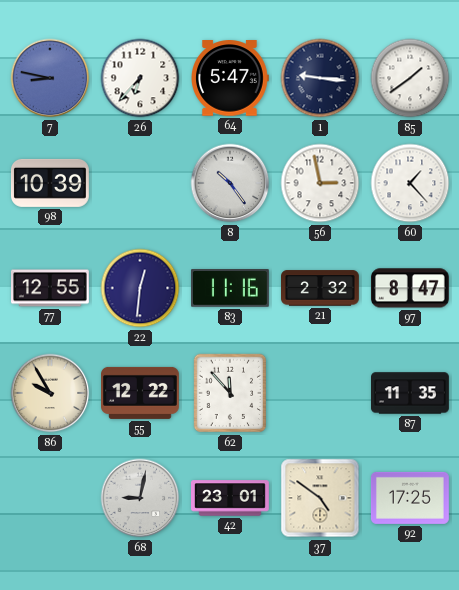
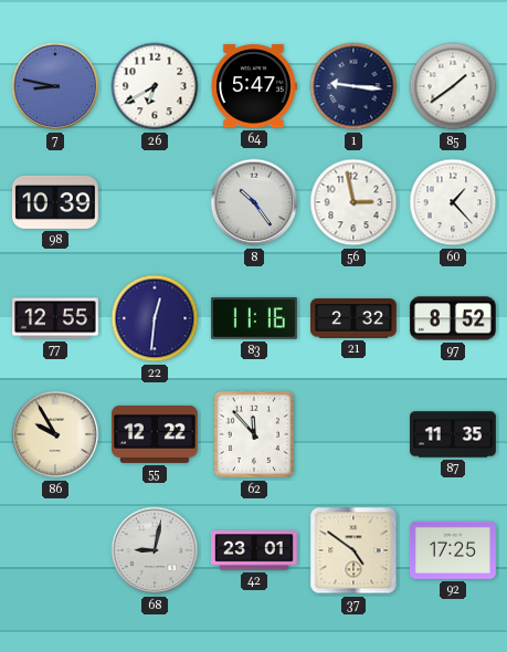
26: 6:37 -> 6:40
97: 8:47 -> 8:52
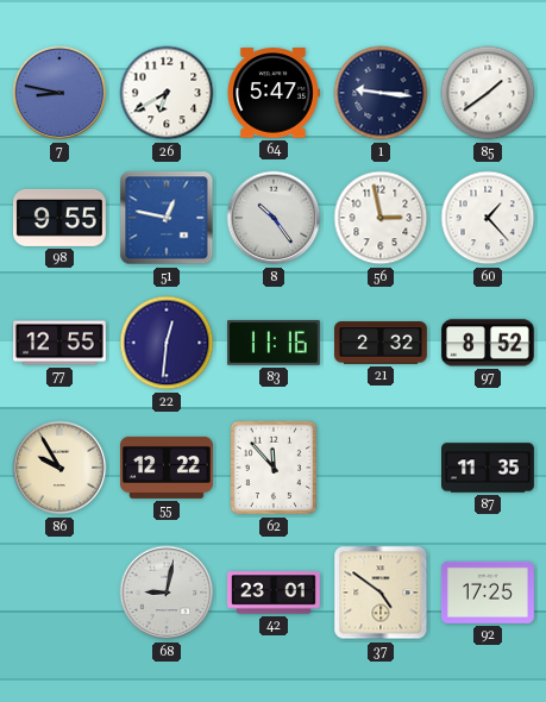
98: 10:39 -> 9:55
51: none -> 12:47
